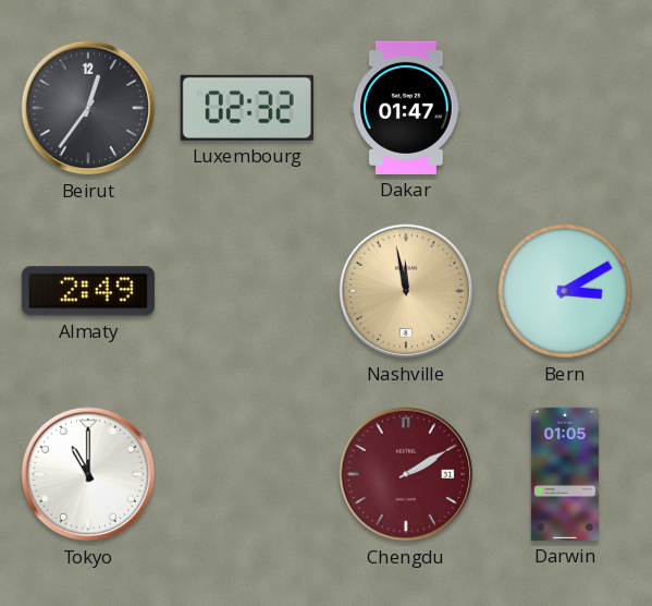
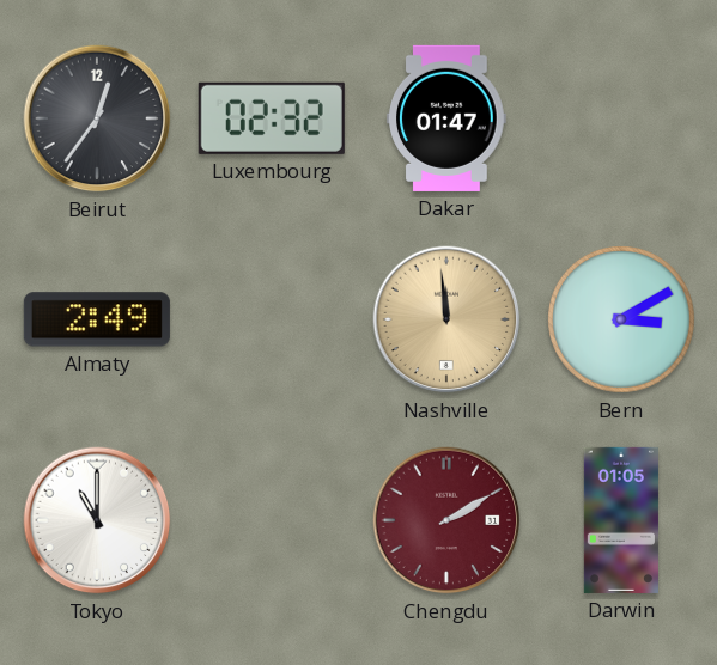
Nashville: 11:58 -> 11:59
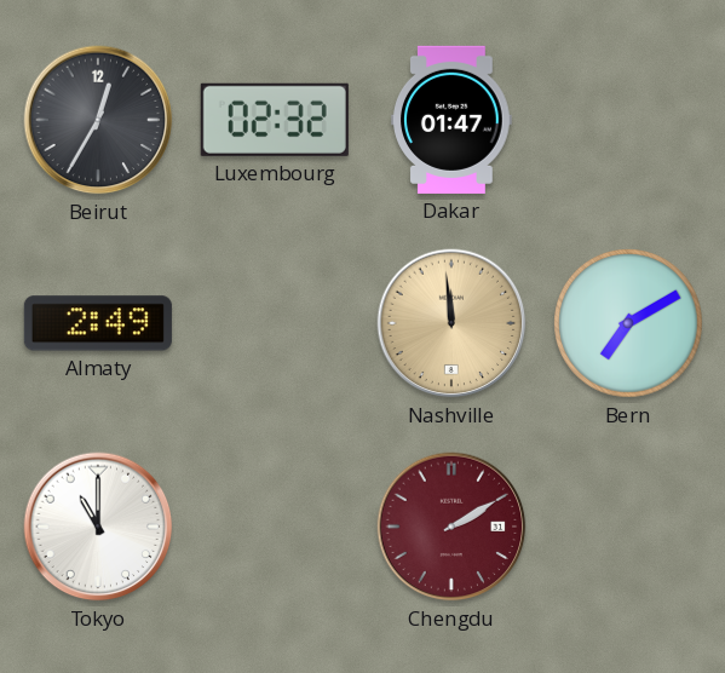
Beirut: 12:36 -> 12:35
Bern: 3:10 -> 7:10
Darwin: 01:05 -> none
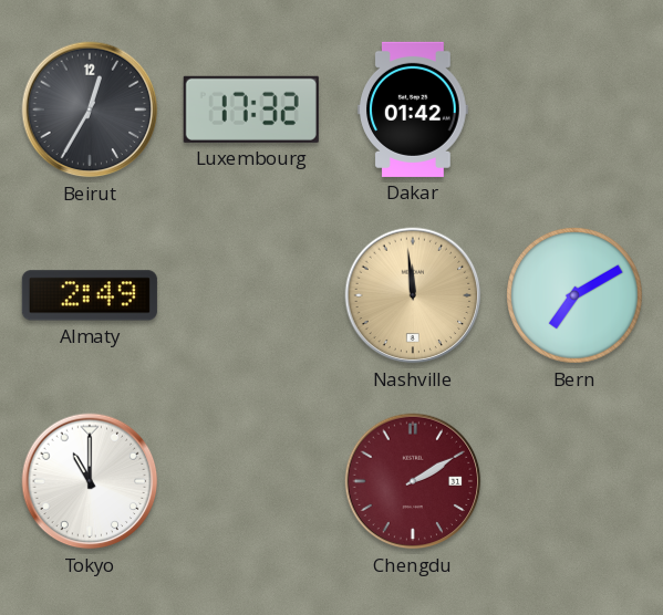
Luxembourg: 02:32 -> 17:32
Dakar: 01:47 -> 01:42
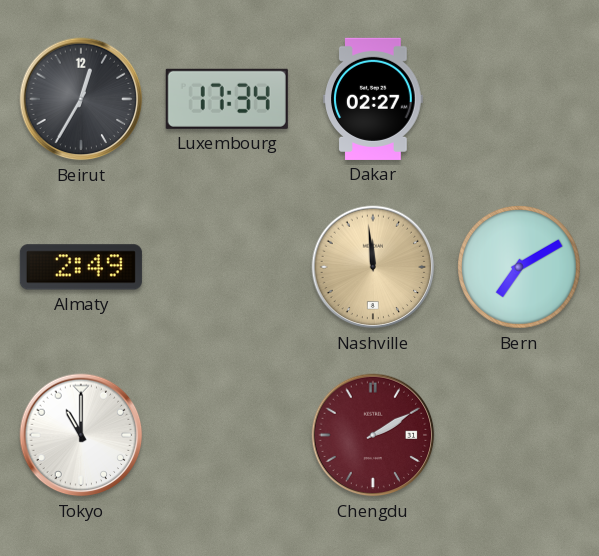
Luxembourg: 17:32 -> 17:34
Dakar: 01:42 -> 02:27
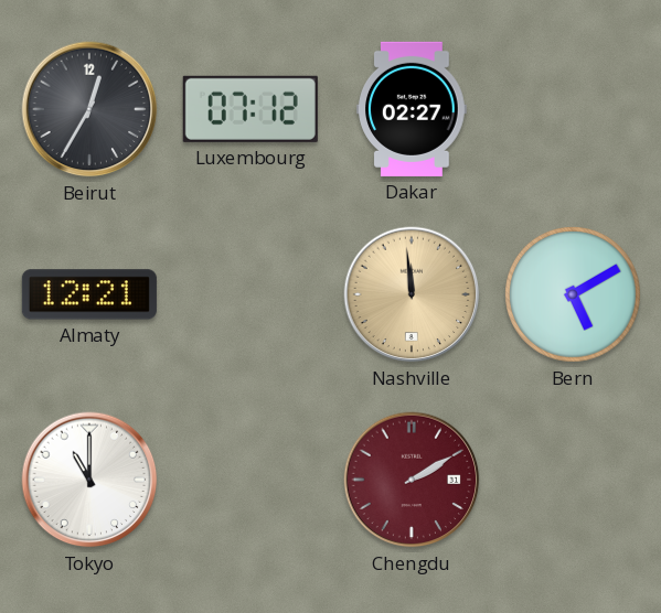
Luxembourg: 17:34 -> 07:12
Almaty: 2:49 -> 12:21
Bern: 7:10 -> 5:10
